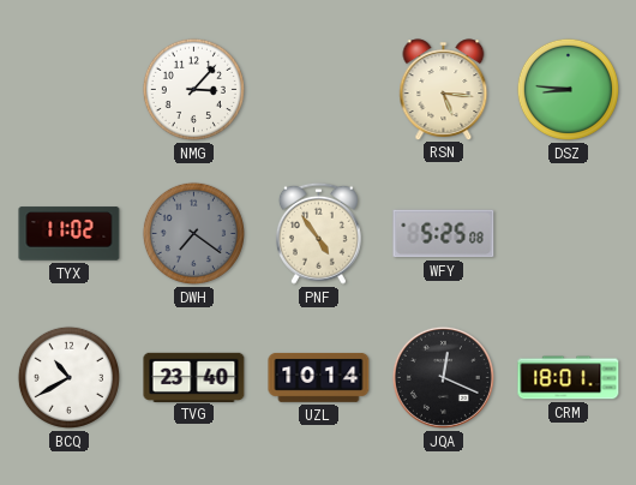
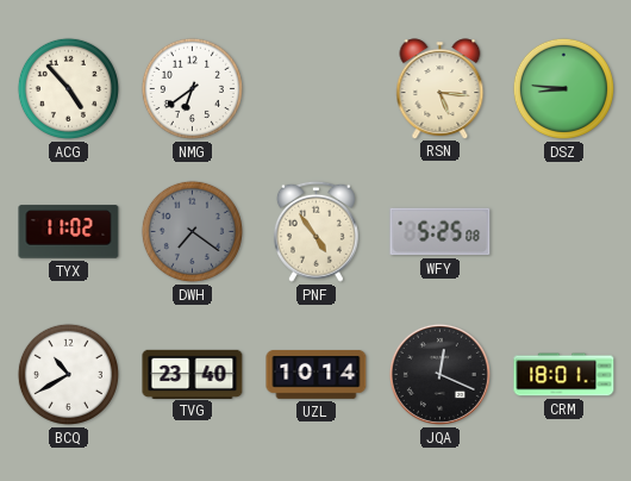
ACG: none -> 4:53
NMG: 3:07 -> 6:39
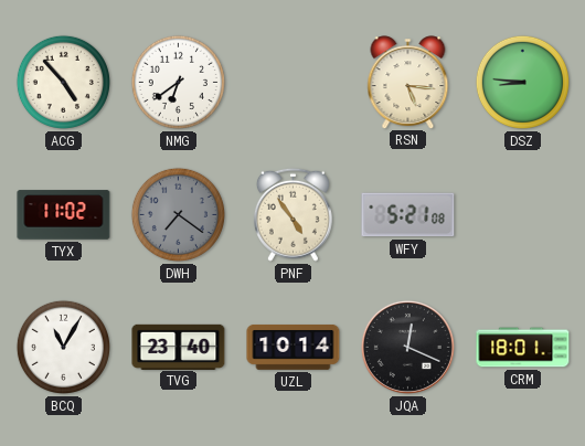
WFY: 5:25 -> 5:21
BCQ: 10:40 -> 11:05
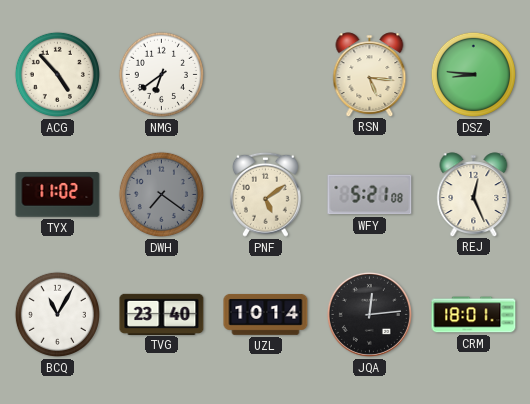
PNF: 4:54 -> 5:09
REJ: none -> 12:26
JQA: 12:19 -> 12:14
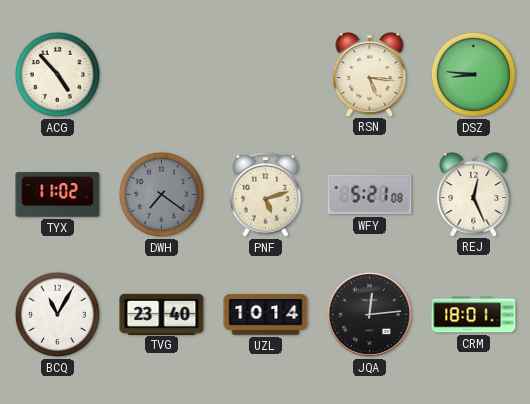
NMG: 6:39 -> none
PNF: 5:09 -> 5:12
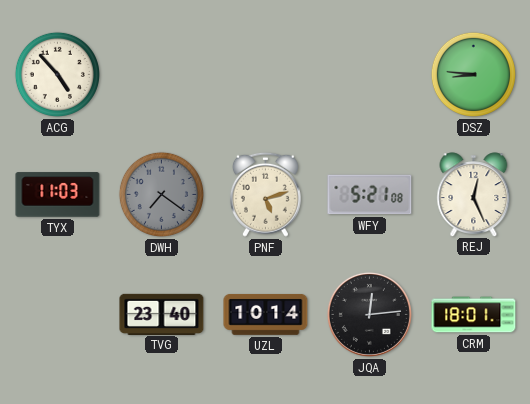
RSN: 5:16 -> none
TYX: 11:02 -> 11:03
BCQ: 11:05 -> none
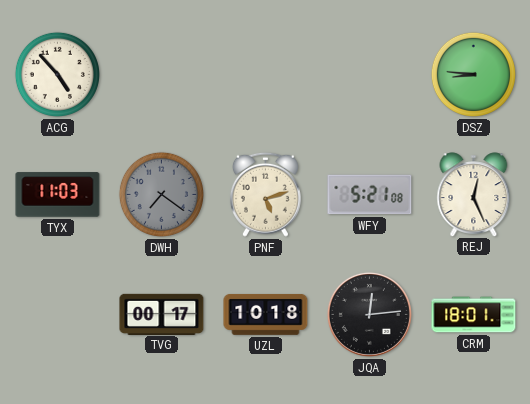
TVG: 23:40 -> 00:17
UZL: 10:14 -> 10:18
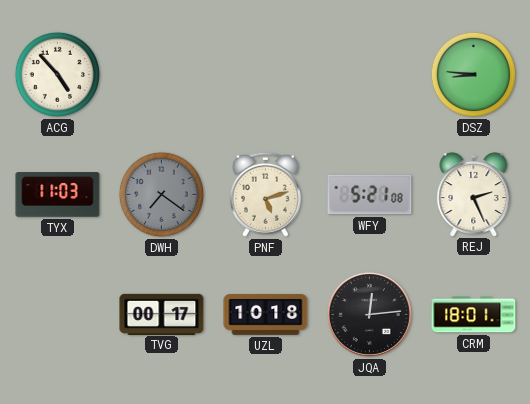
REJ: 12:26 -> 2:26
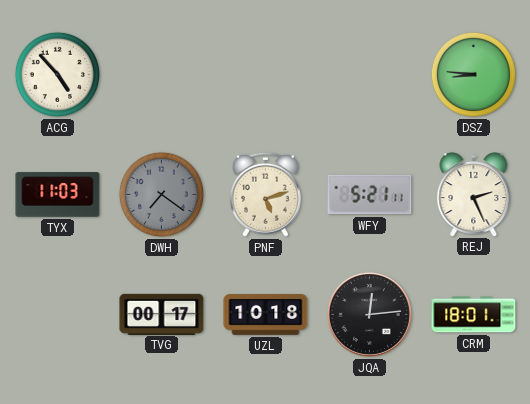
WFY: 5:21:08 -> 5:21:11
